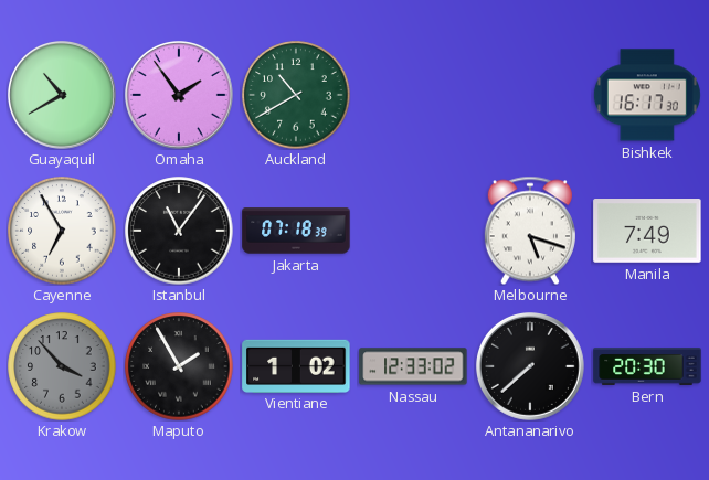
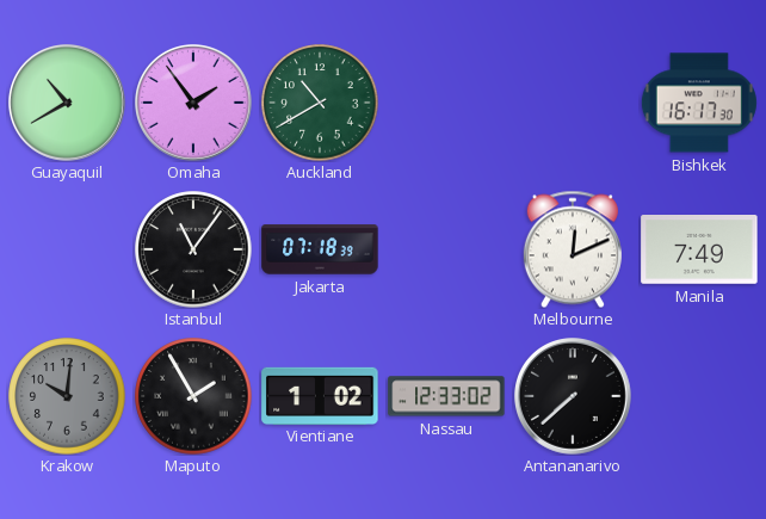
Cayenne: 6:55 -> none
Melbourne: 5:18 -> 12:11
Krakow: 3:53 -> 10:01
Bern: 20:30 -> none
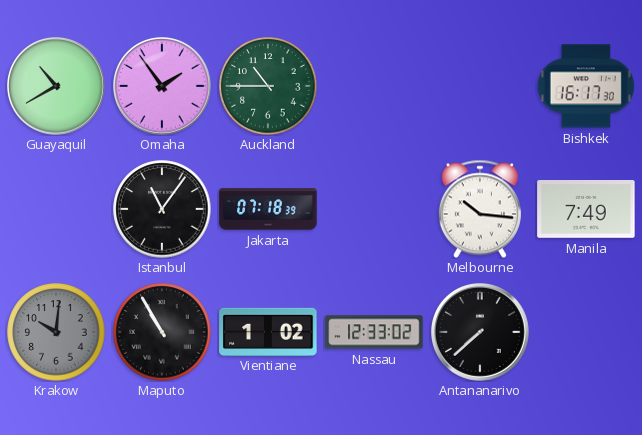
Auckland: 10:40 -> 10:45
Melbourne: 12:11 -> 10:16
Maputo: 1:55 -> 10:55
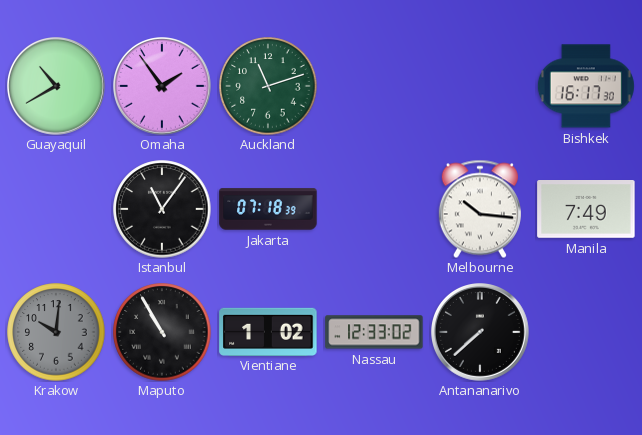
Auckland: 10:45 -> 11:12
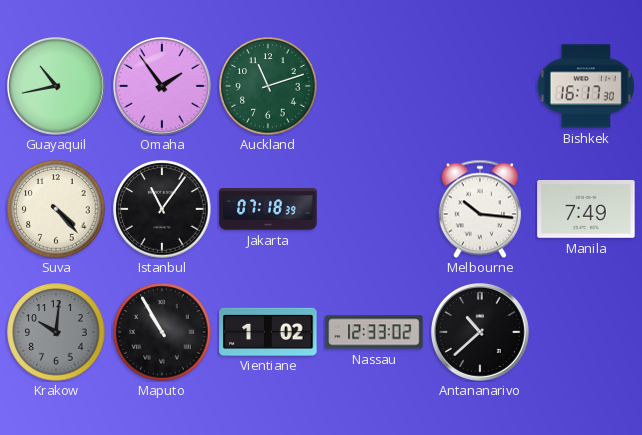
Guayaquil: 10:40 -> 10:43
Suva: none -> 4:23
Antananarivo: 7:38 -> 10:38
